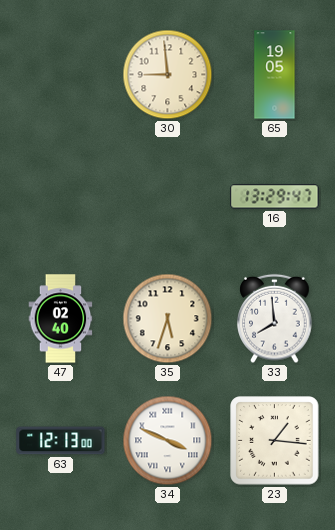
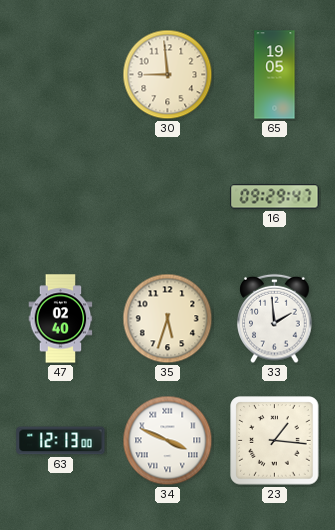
16: 13:29 -> 09:29
33: 7:59 -> 1:59
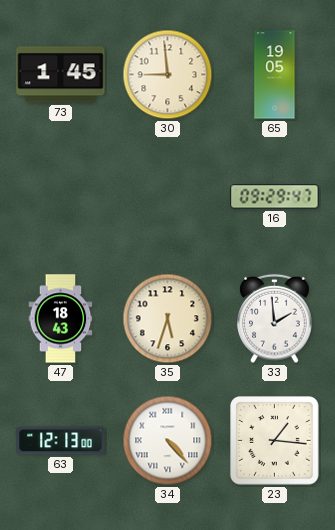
73: none -> 1:45
47: 02:40 -> 18:43
34: 3:49 -> 4:23
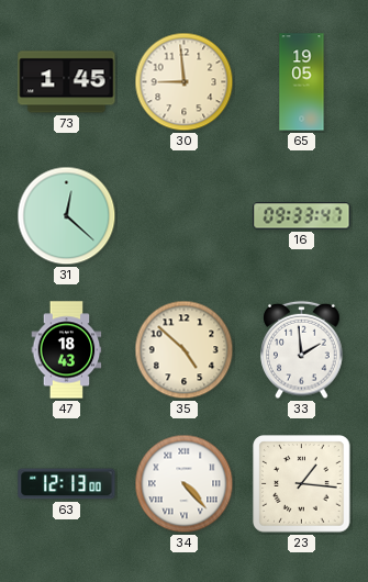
31: none -> 12:22
16: 09:29 -> 09:33
35: 5:33 -> 4:52
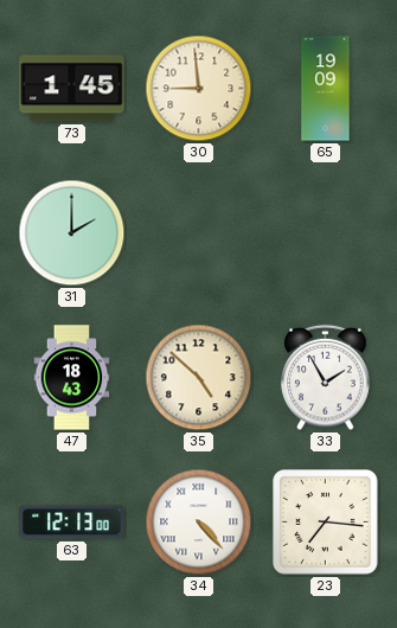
65: 19:05 -> 19:09
31: 12:22 -> 2:00
16: 09:33 -> none
33: 1:59 -> 1:55
23: 1:16 -> 7:16
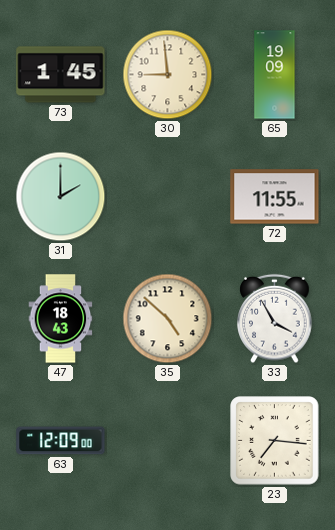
72: none -> 11:55
33: 1:55 -> 3:55
63: 12:13 -> 12:09
34: 4:23 -> none
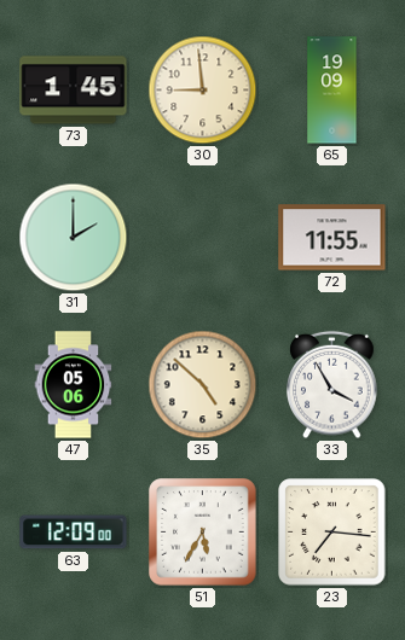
47: 18:43 -> 05:06
51: none -> 5:35
